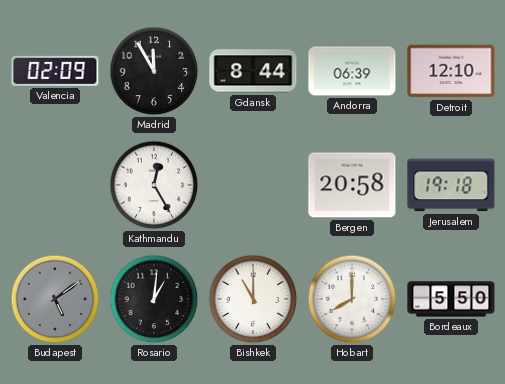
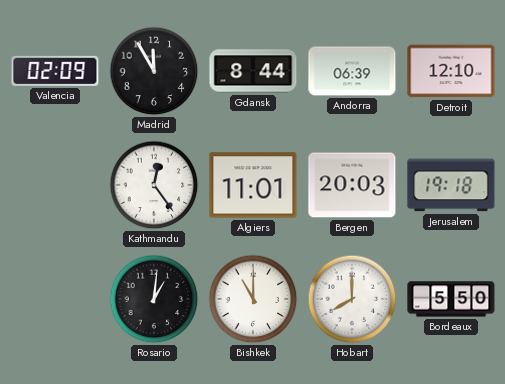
Kathmandu: 12:25 -> 12:24
Algiers: none -> 11:01
Bergen: 20:58 -> 20:03
Budapest: 5:09 -> none
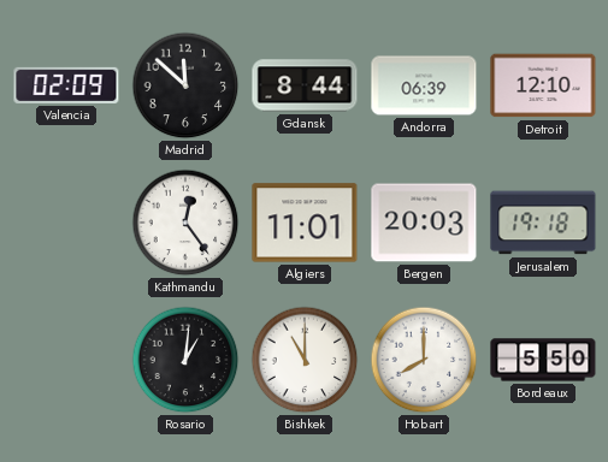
Madrid: 11:55 -> 11:52
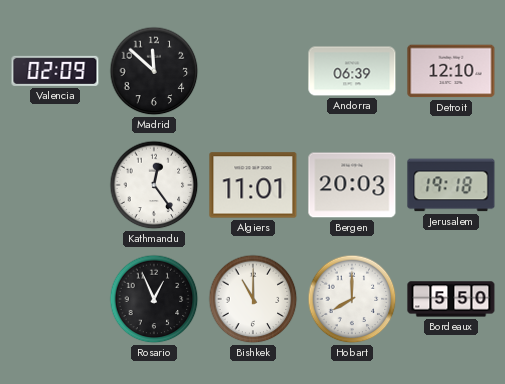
Gdansk: 8:44 -> none
Rosario: 1:01 -> 12:56
